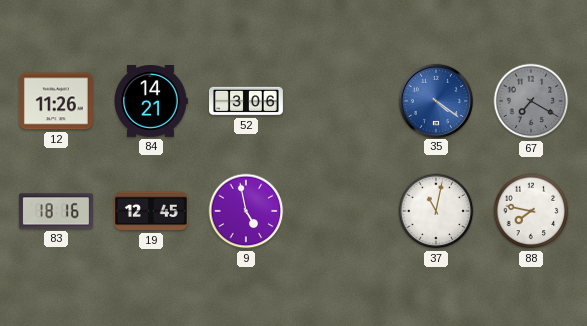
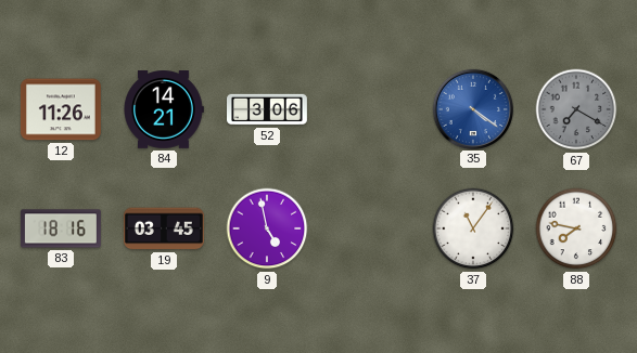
19: 12:45 -> 03:45
37: 11:02 -> 11:06
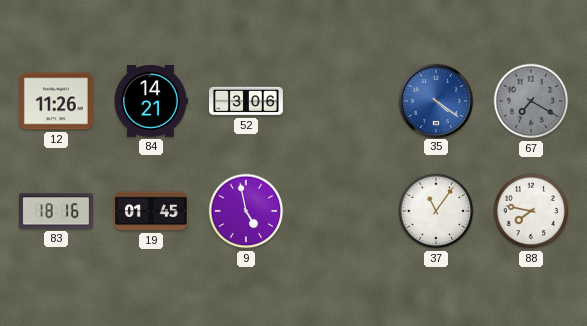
19: 03:45 -> 01:45
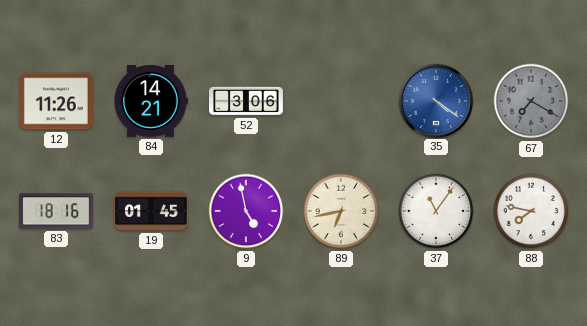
89: none -> 6:43
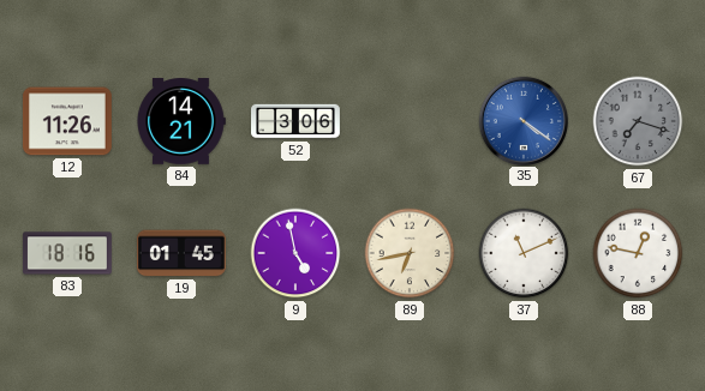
67: 7:20 -> 7:18
37: 11:06 -> 11:11
88: 7:47 -> 12:47
